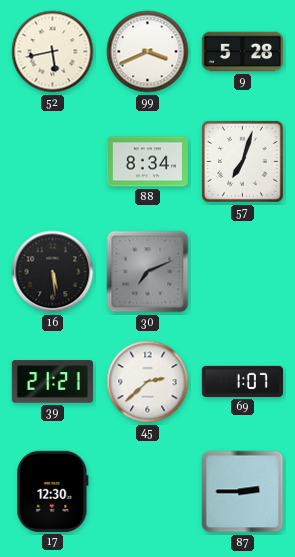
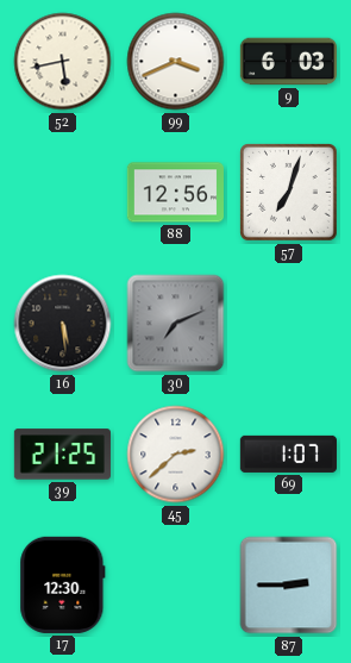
9: 5:28 -> 6:03
88: 8:34 -> 12:56
39: 21:21 -> 21:25
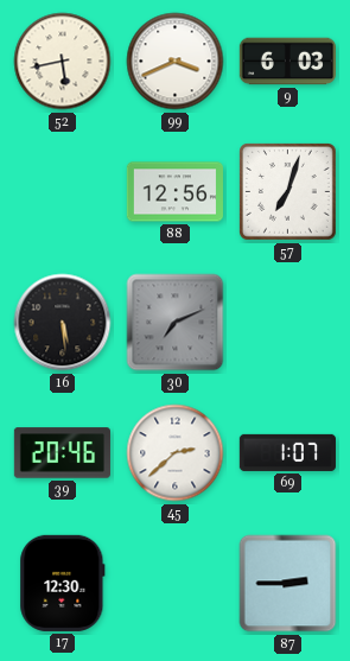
39: 21:25 -> 20:46
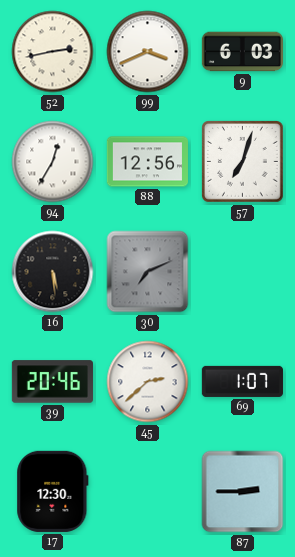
52: 5:43 -> 2:43
94: none -> 12:35
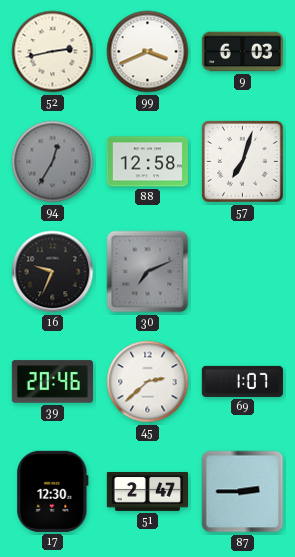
94 dial: white -> grey
88: 12:56 -> 12:58
16: 5:29 -> 9:34
51: none -> 2:47
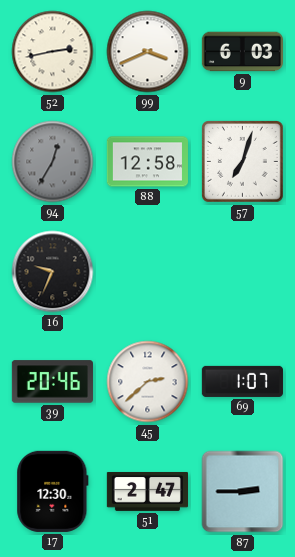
30: 7:11 -> none
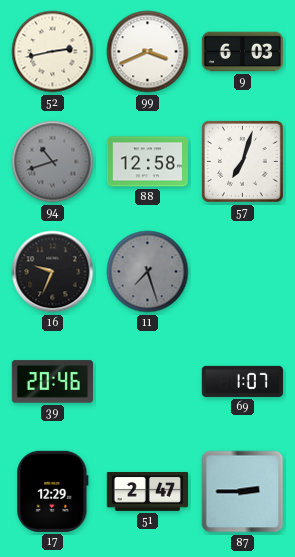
94: 12:35 -> 10:42
11: none -> 7:27
45: 2:38 -> none
17: 12:30 -> 12:29
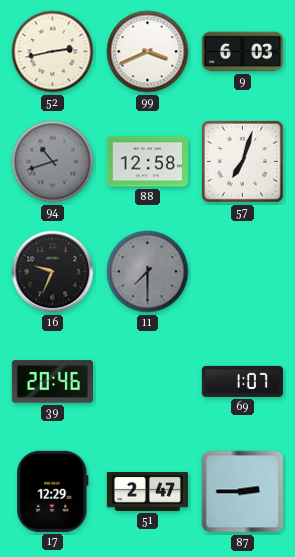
11: 7:27 -> 7:30
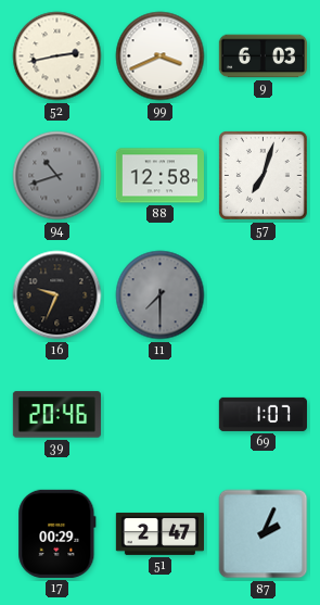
17: 12:29 -> 00:29
87: 2:45 -> 2:04
